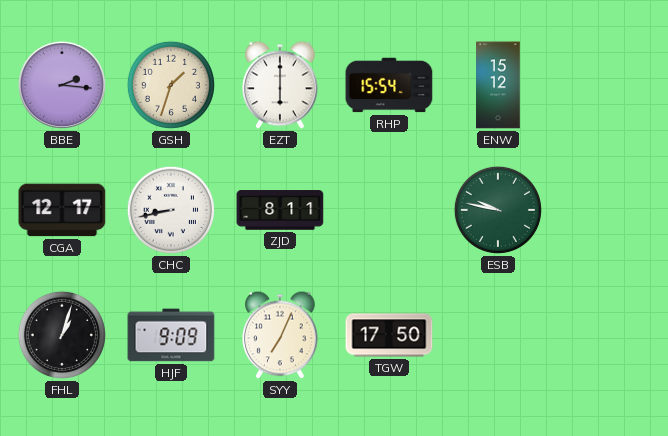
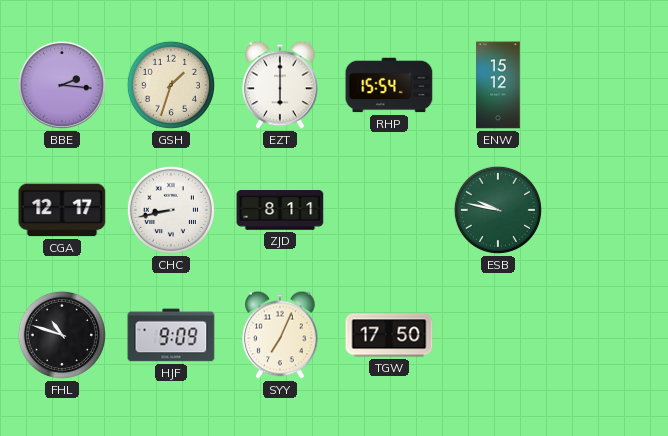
FHL: 1:03 -> 10:48
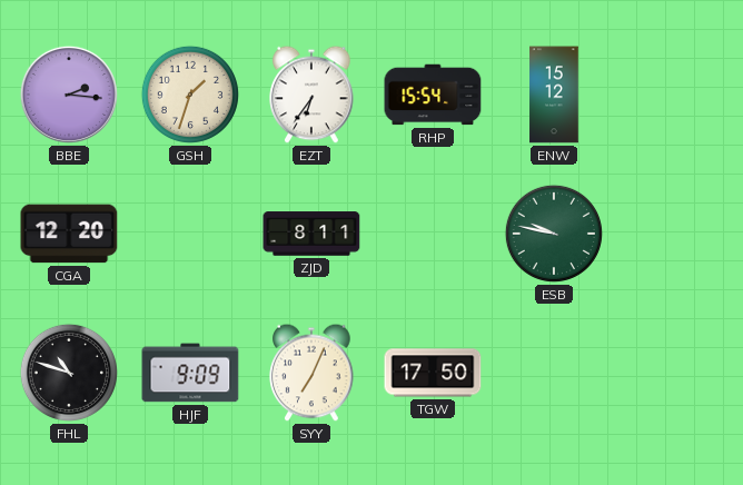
EZT: 6:00 -> 6:36
CGA: 12:17 -> 12:20
CHC: 8:43 -> none
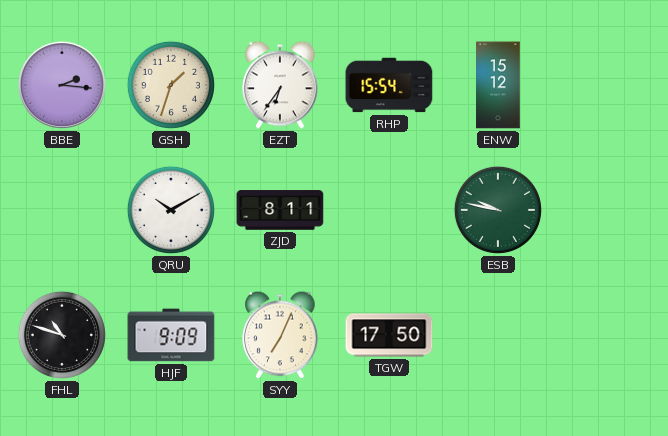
CGA: 12:20 -> none
QRU: none -> 10:10
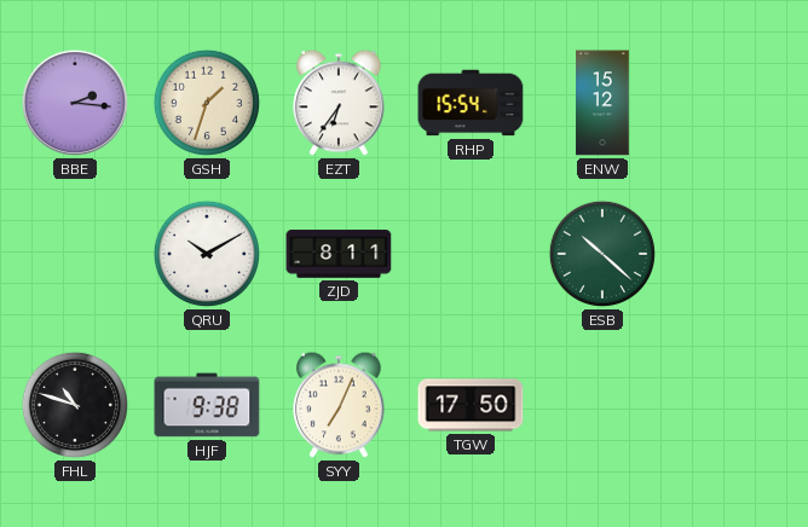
ESB: 9:47 -> 10:22
HJF: 9:09 -> 9:38
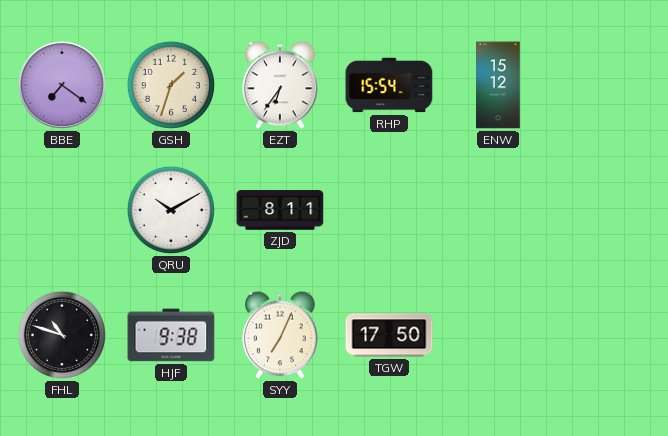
BBE: 2:16 -> 7:21
ESB: 10:22 -> none
